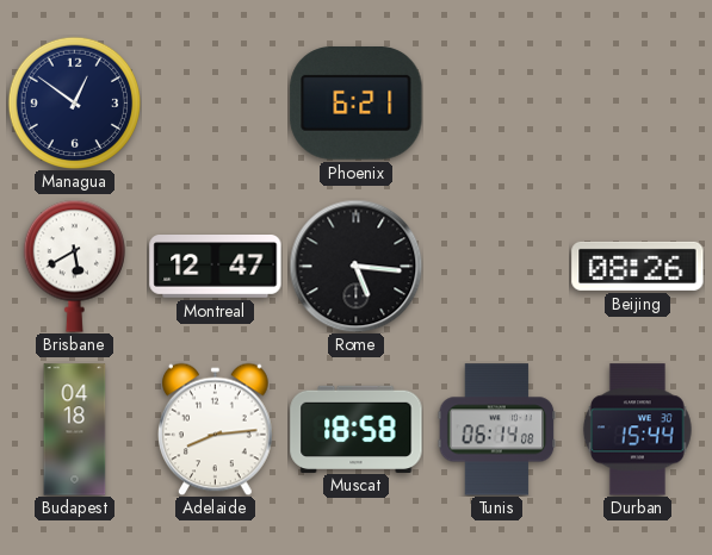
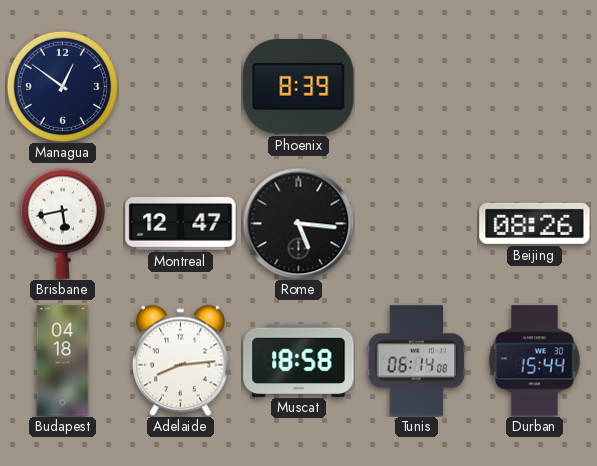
Phoenix: 6:21 -> 8:39
Brisbane: 5:40 -> 5:43
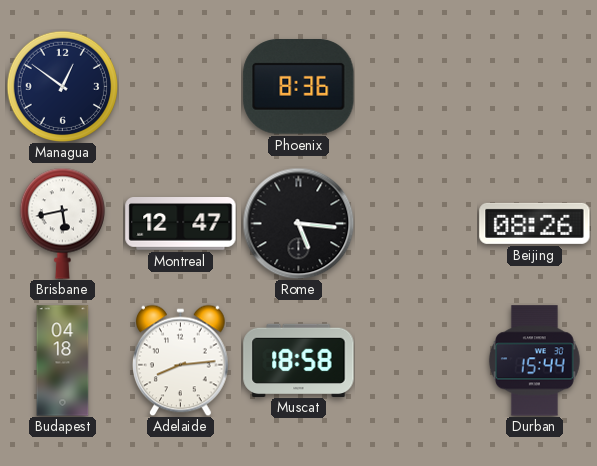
Phoenix: 8:39 -> 8:36
Tunis: 06:14 -> none
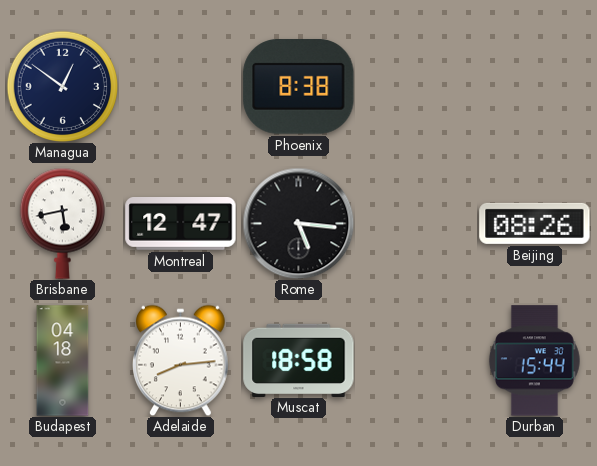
Phoenix: 8:36 -> 8:38
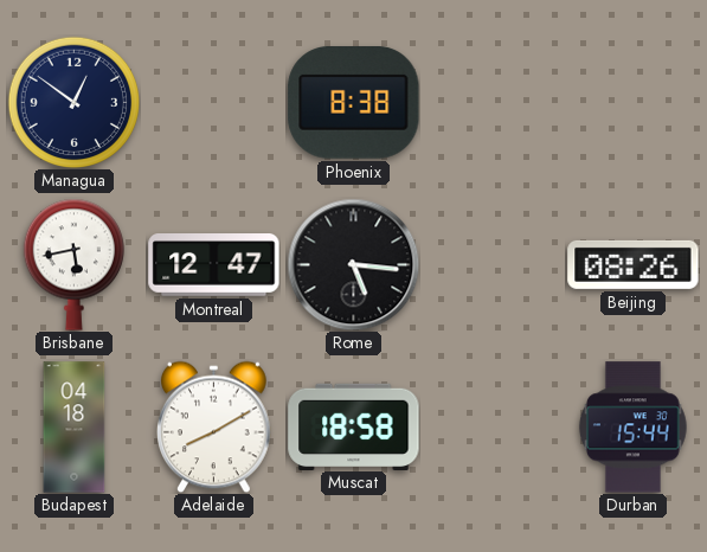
Adelaide: 8:14 -> 8:10
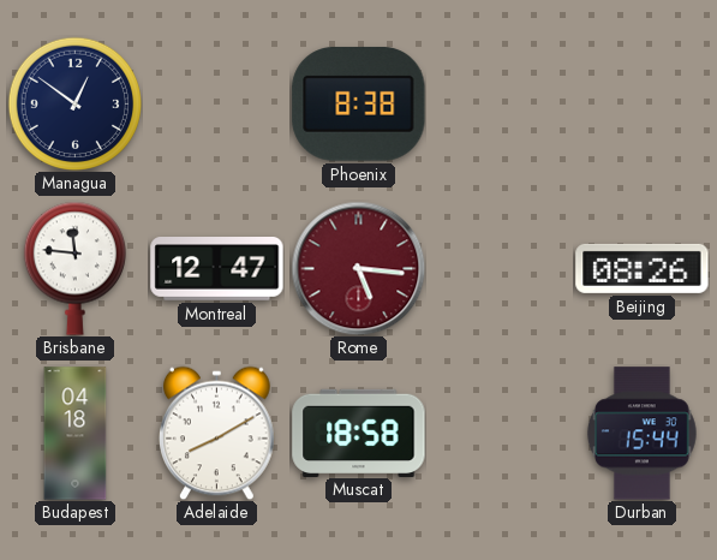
Brisbane: 5:43 -> 11:46
Rome dial: black -> burgundy
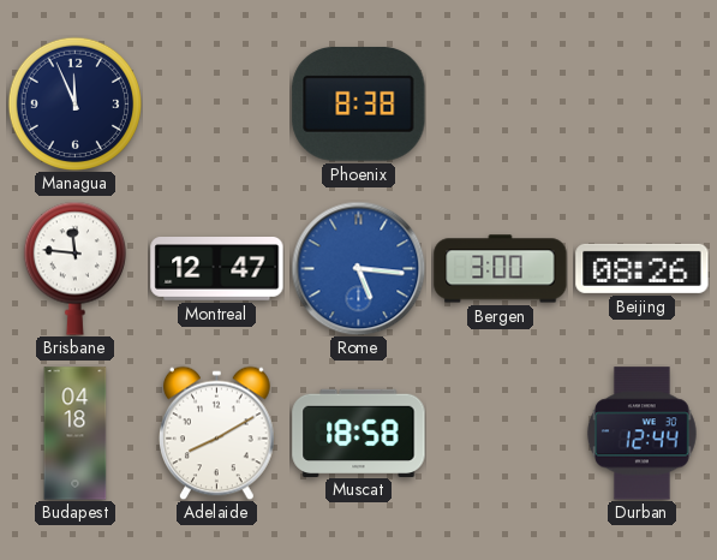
Managua: 12:51 -> 11:56
Rome dial: burgundy -> blue
Bergen: none -> 3:00
Durban: 15:44 -> 12:44
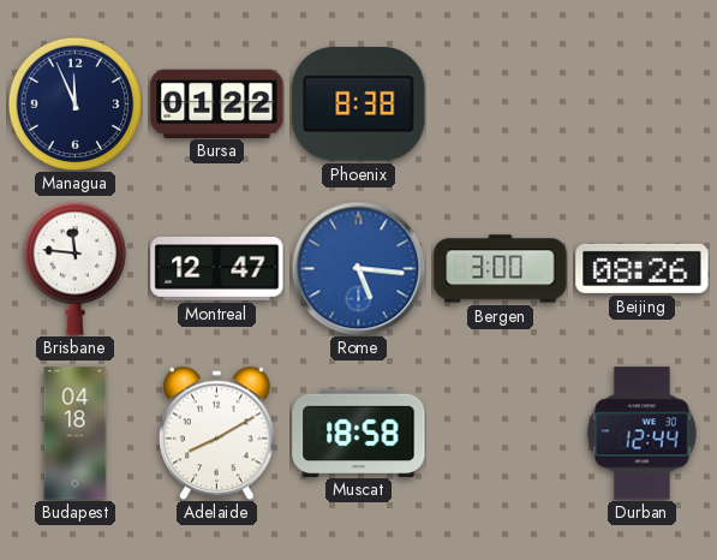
Bursa: none -> 01:22
